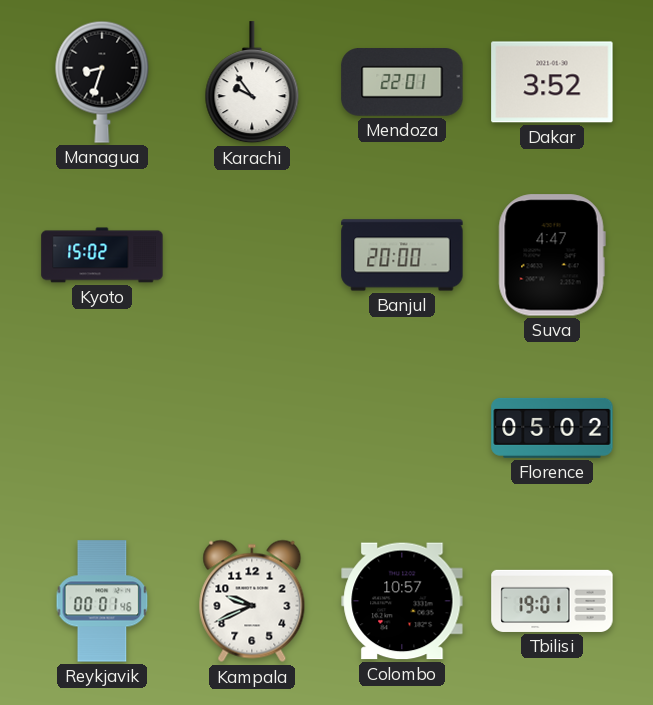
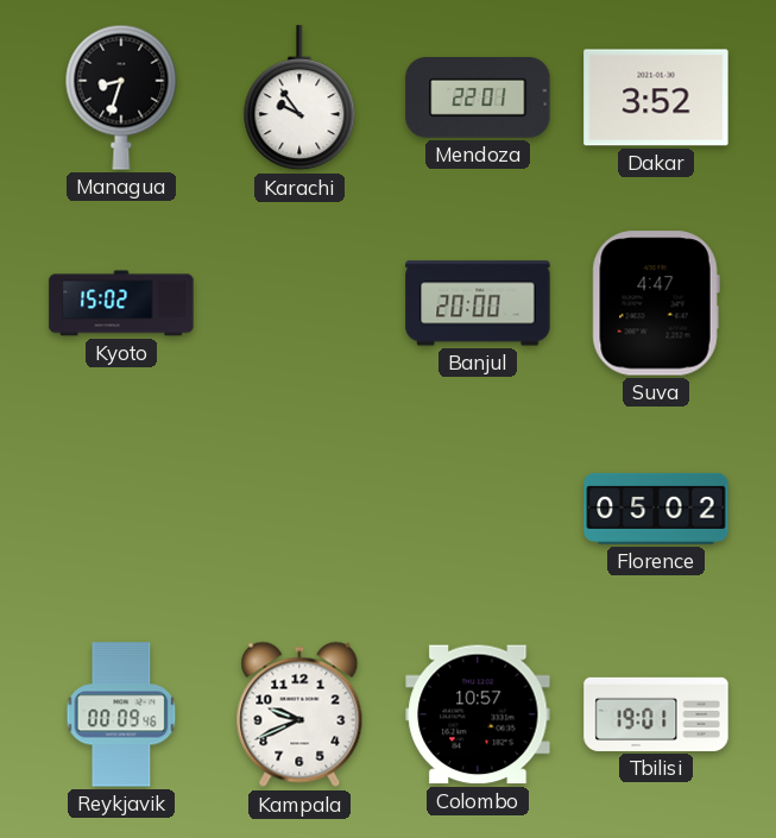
Reykjavik: 00:01 -> 00:09
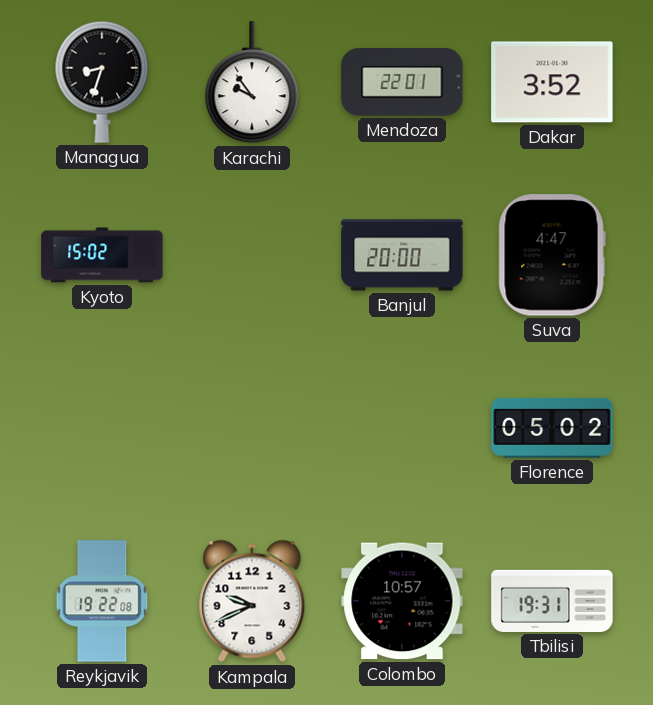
Reykjavik: 00:09 -> 19:22
Tbilisi: 19:01 -> 19:31
